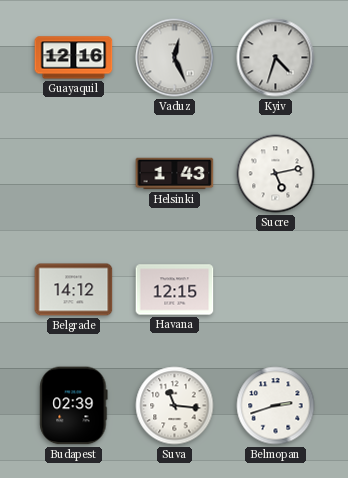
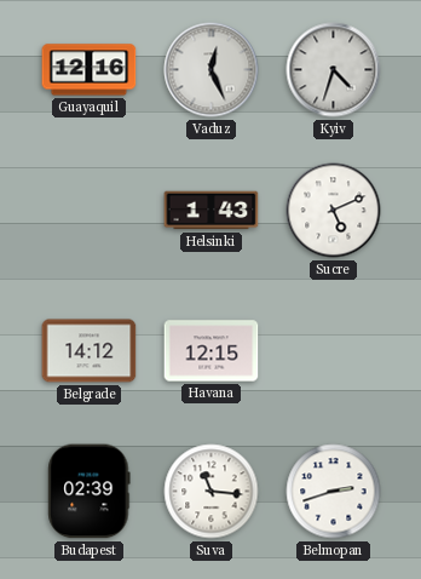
Sucre: 5:13 -> 5:11
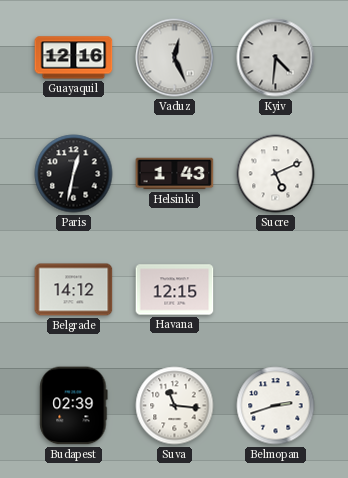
Kyiv: 4:33 -> 4:31
Paris: none -> 12:32
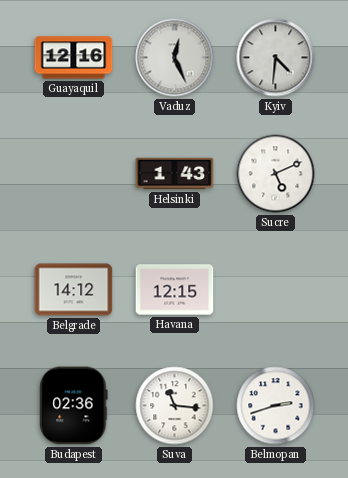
Paris: 12:32 -> none
Budapest: 02:39 -> 02:36
